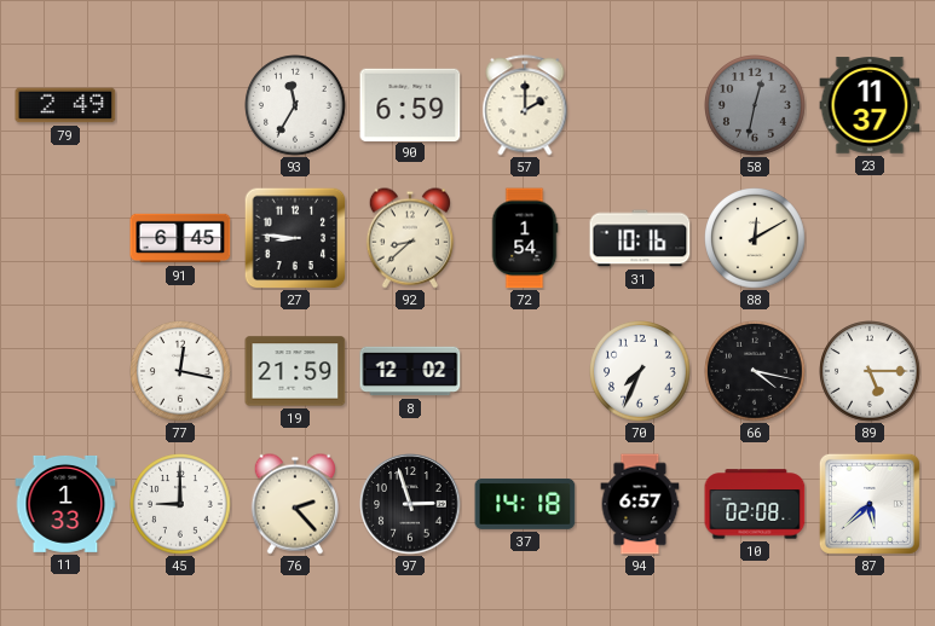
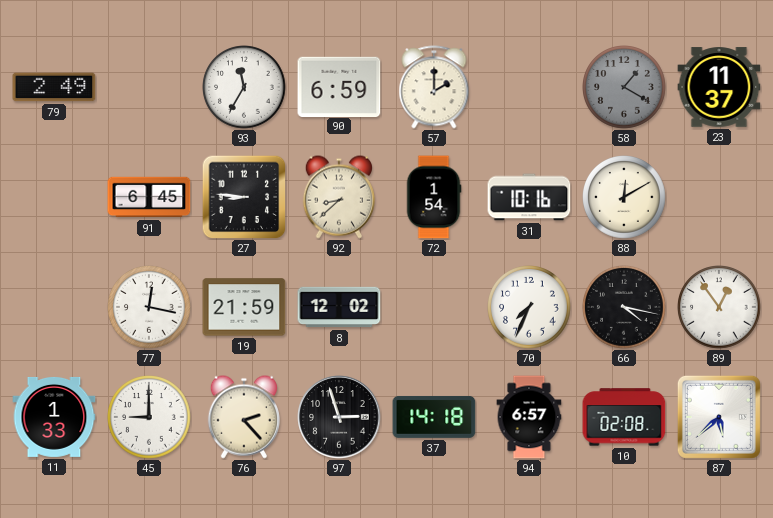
58: 12:32 -> 1:20
89: 5:15 -> 12:54
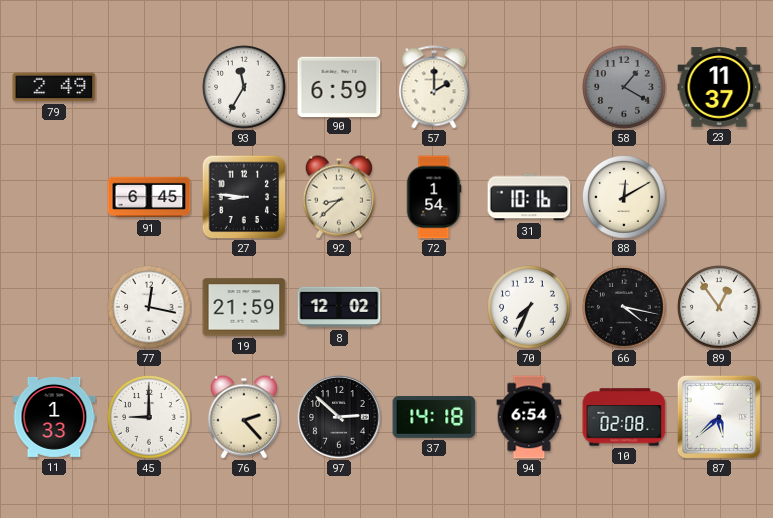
97: 2:57 -> 2:52
94: 6:57 -> 6:54
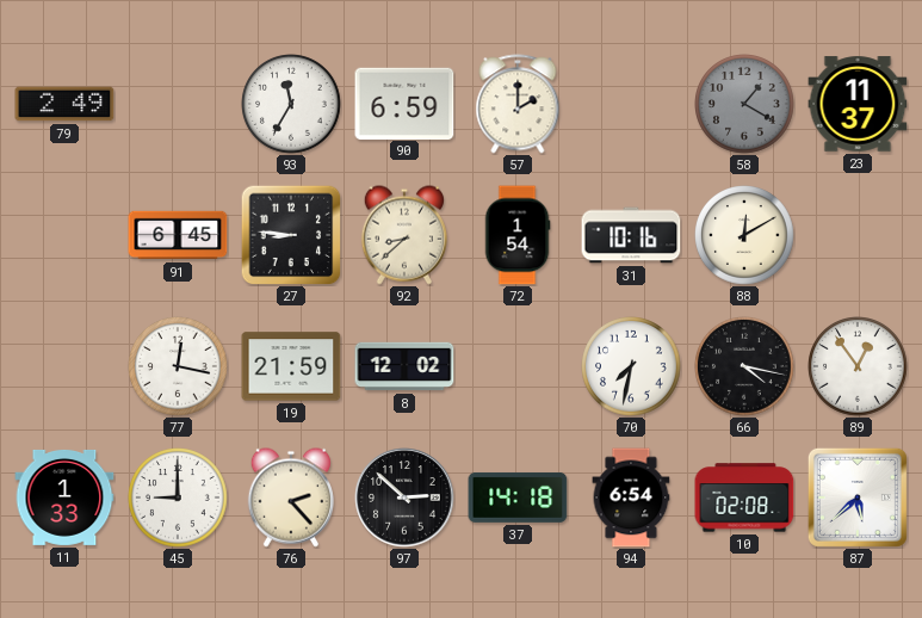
70: 7:34 -> 7:32
